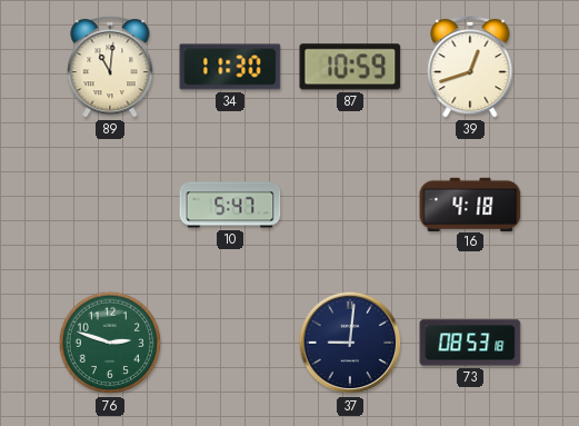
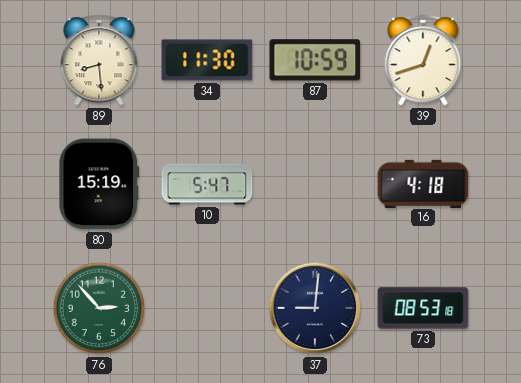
89: 11:01 -> 8:29
80: none -> 15:19
76: 2:48 -> 2:53
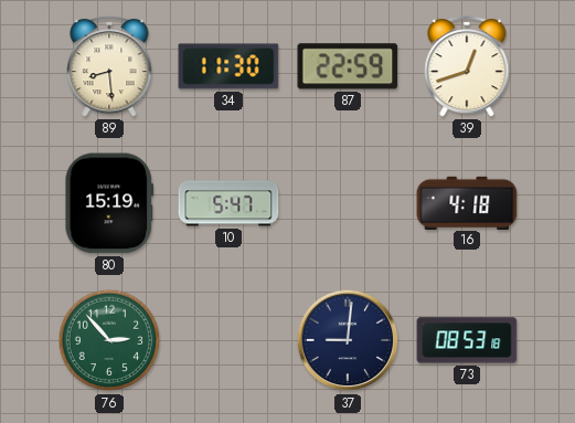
87: 10:59 -> 22:59
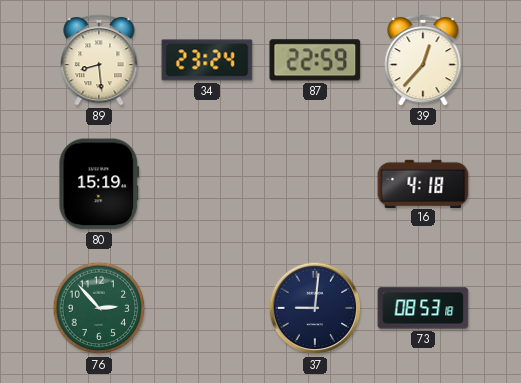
34: 11:30 -> 23:24
39: 12:42 -> 12:37
10: 5:47 -> none
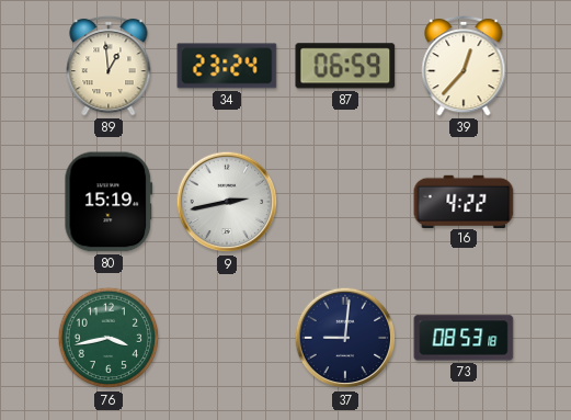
89: 8:29 -> 12:59
87: 22:59 -> 06:59
9: none -> 2:43
16: 4:18 -> 4:22
76: 2:53 -> 3:43
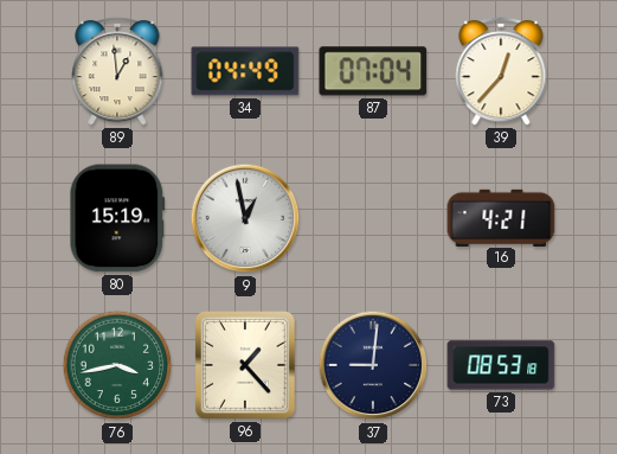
34: 23:24 -> 04:49
87: 06:59 -> 07:04
9: 2:43 -> 12:58
16: 4:22 -> 4:21
96: none -> 1:23
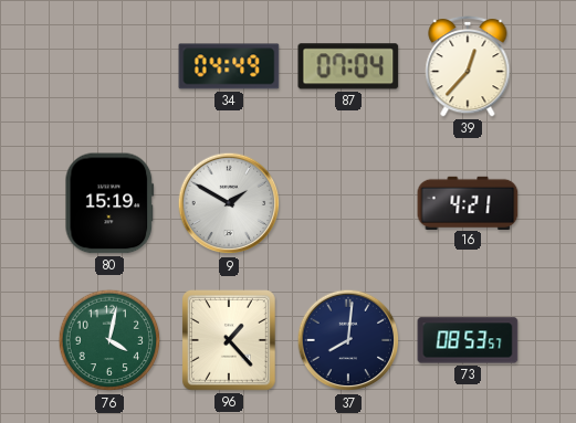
89: 12:59 -> none
9: 12:58 -> 1:50
76: 3:43 -> 4:02
37: 9:01 -> 8:01
73: 08:53:18 -> 08:53:57
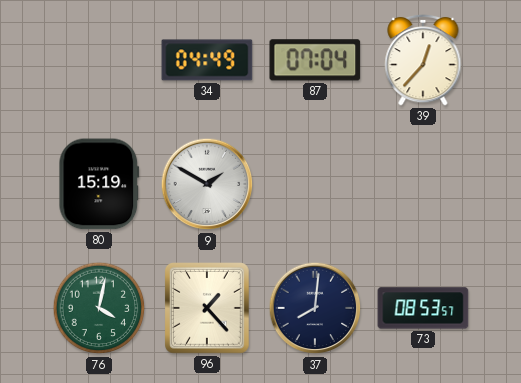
16: 4:21 -> none
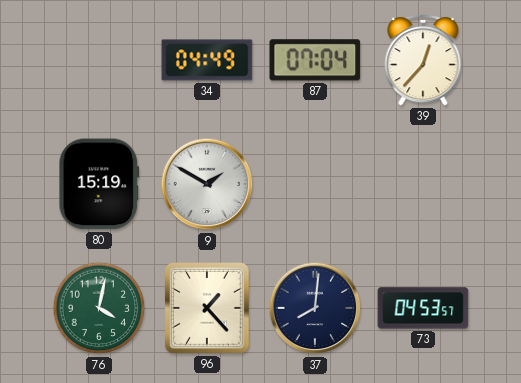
73: 08:53 -> 04:53
